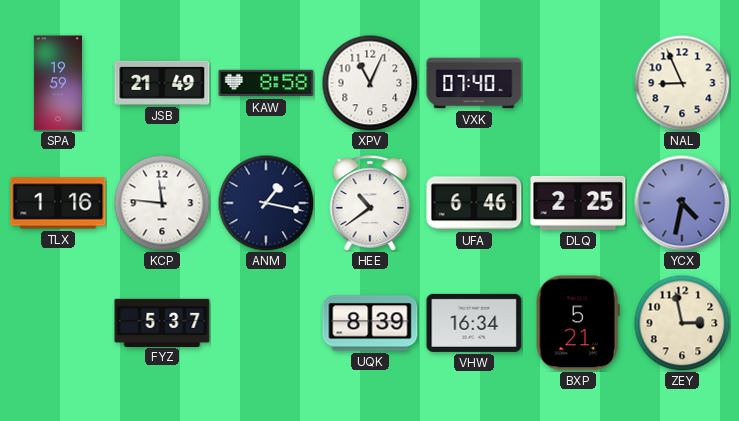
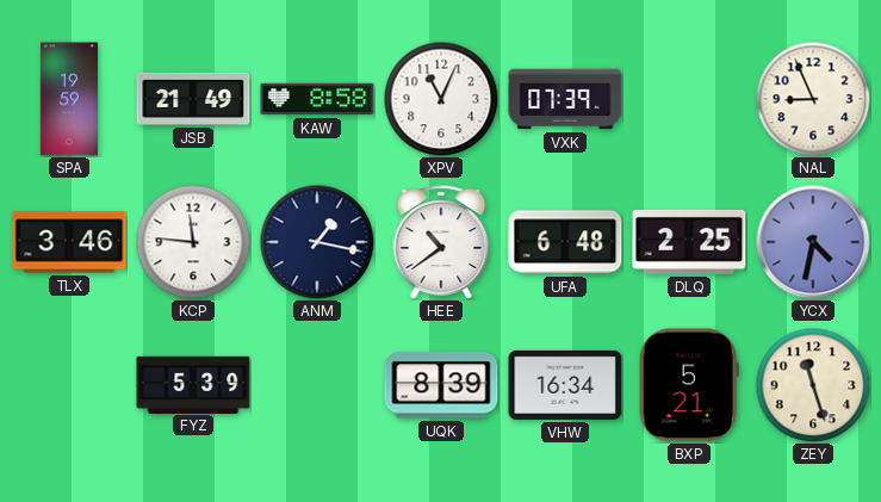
VXK: 07:40 -> 07:39
TLX: 1:16 -> 3:46
UFA: 6:46 -> 6:48
FYZ: 5:37 -> 5:39
ZEY: 2:58 -> 11:27
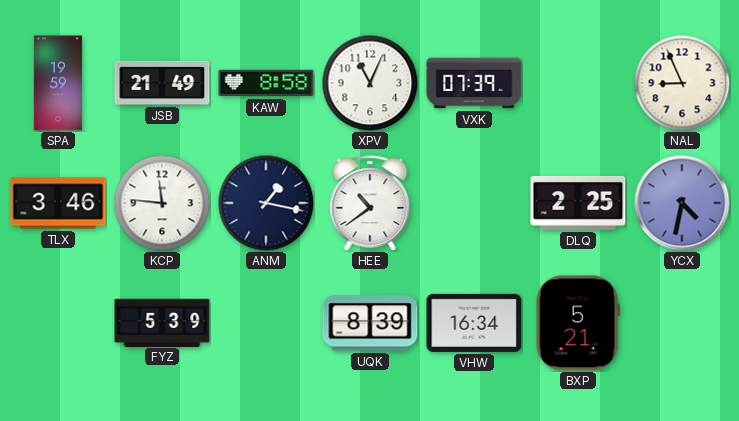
UFA: 6:48 -> none
ZEY: 11:27 -> none
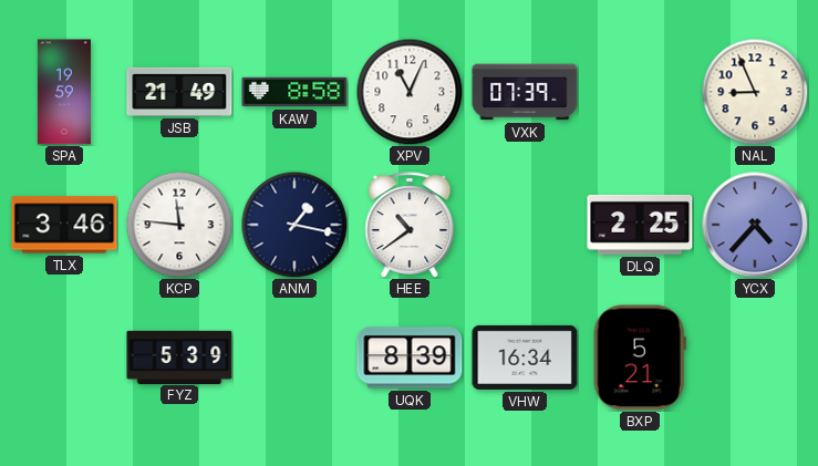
YCX: 4:32 -> 4:37
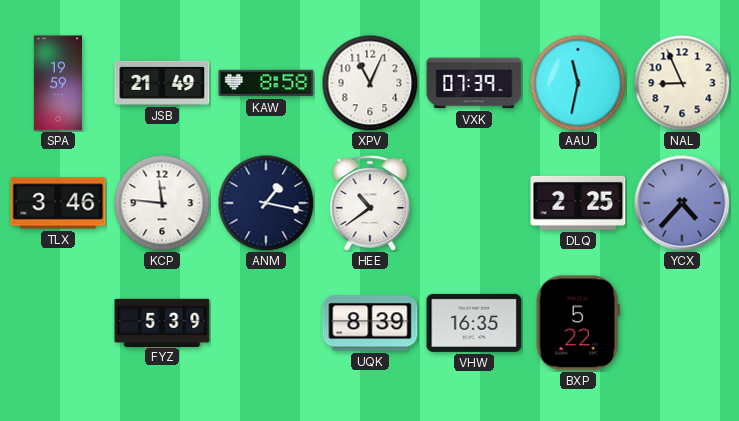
AAU: none -> 11:32
VHW: 16:34 -> 16:35
BXP: 5:21 -> 5:22
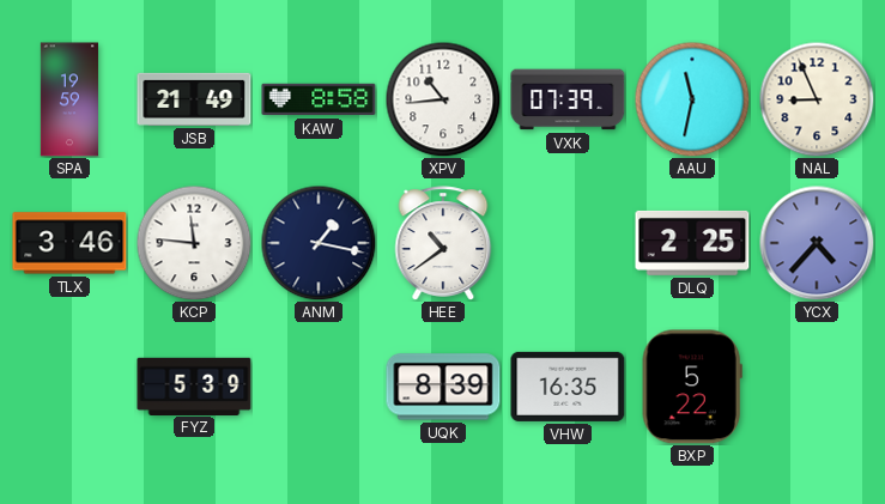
XPV: 11:04 -> 10:44
